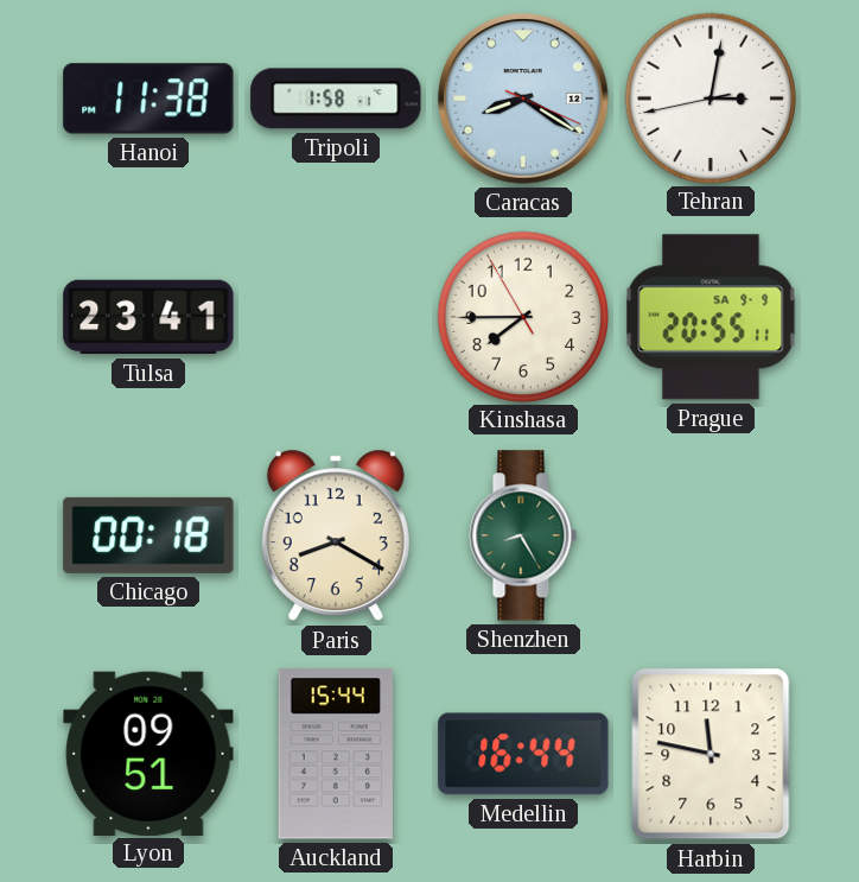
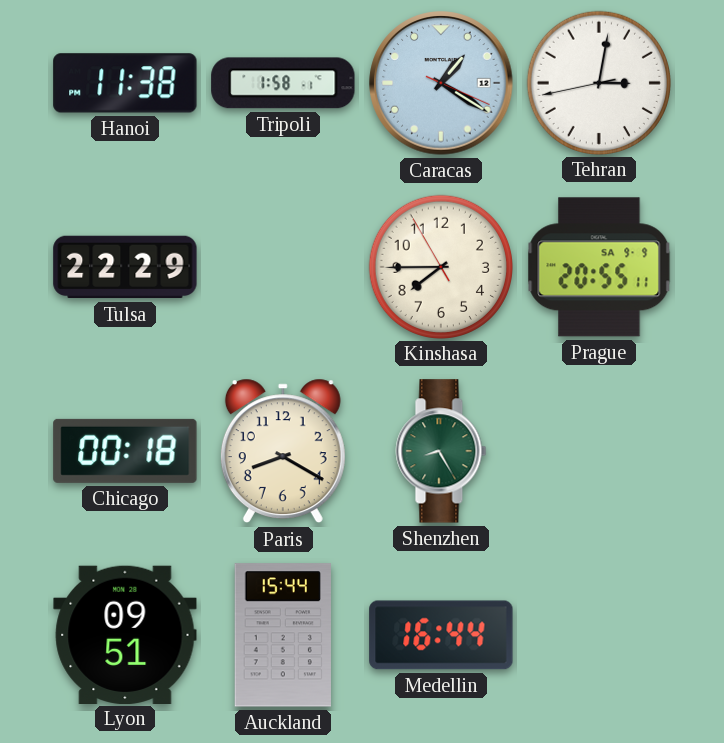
Caracas: 8:20 -> 1:20
Tulsa: 23:41 -> 22:29
Harbin: 11:47 -> none
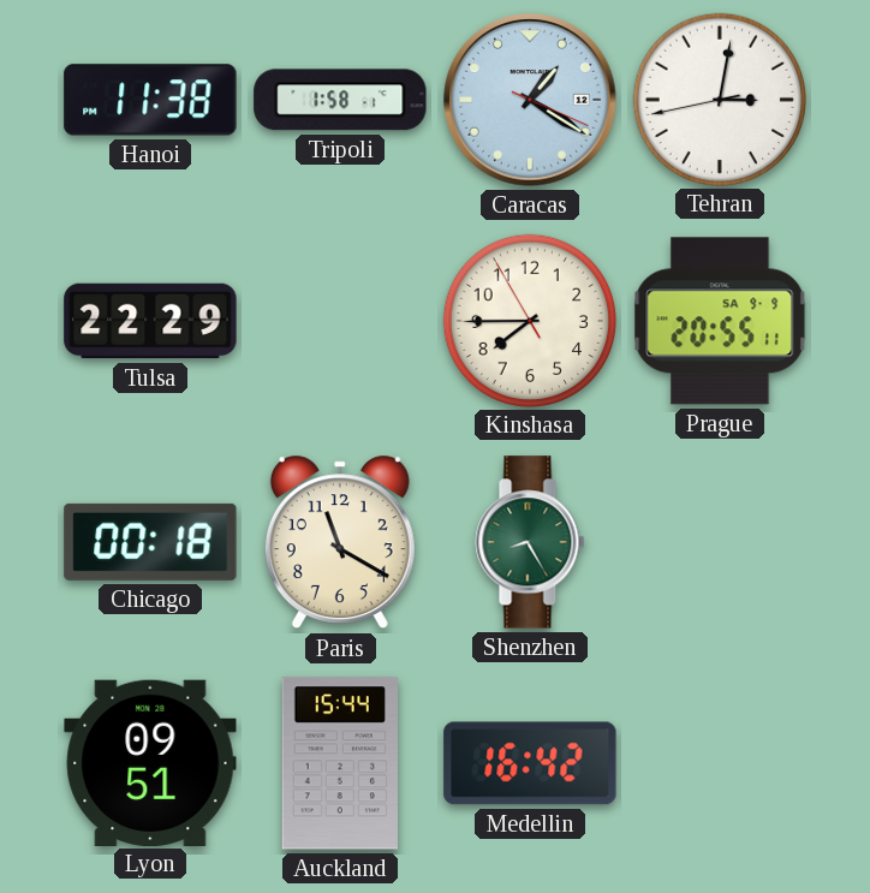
Paris: 8:20 -> 11:20
Medellin: 16:44 -> 16:42
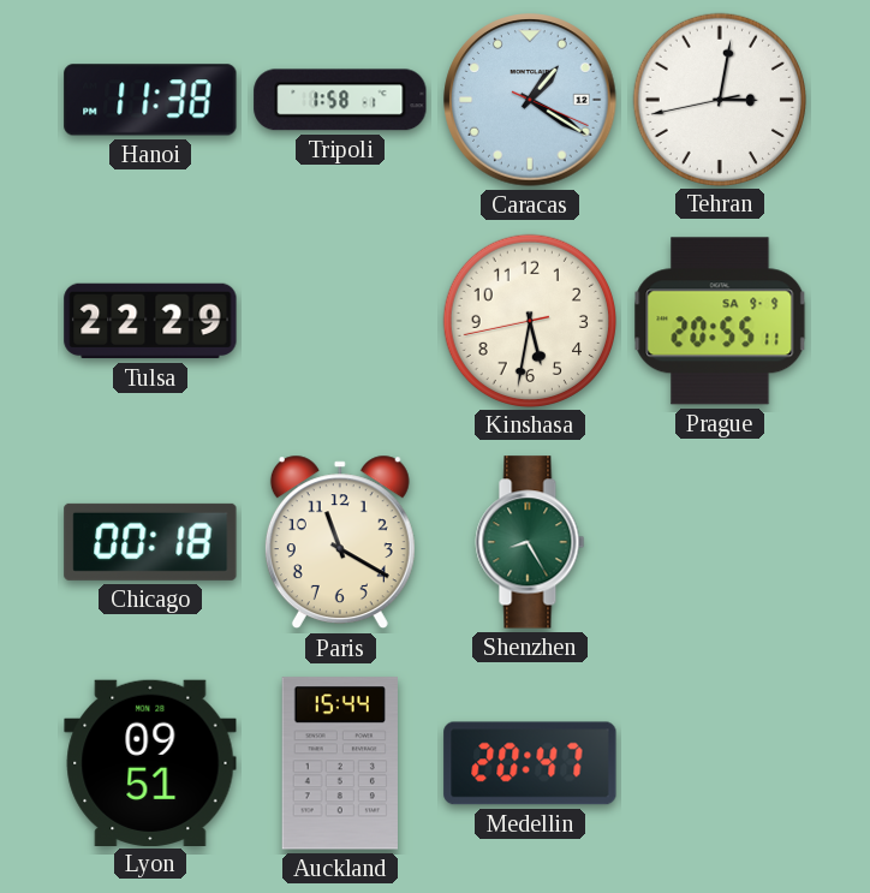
Kinshasa: 7:44 -> 5:31
Medellin: 16:42 -> 20:47
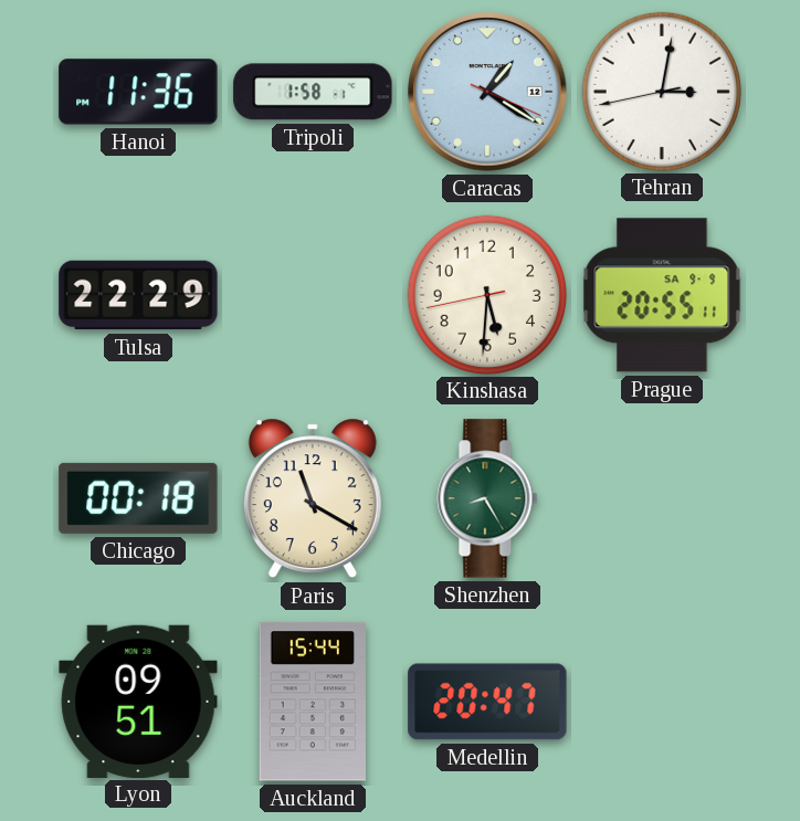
Hanoi: 11:38 -> 11:36
Kinshasa: 5:31 -> 5:30
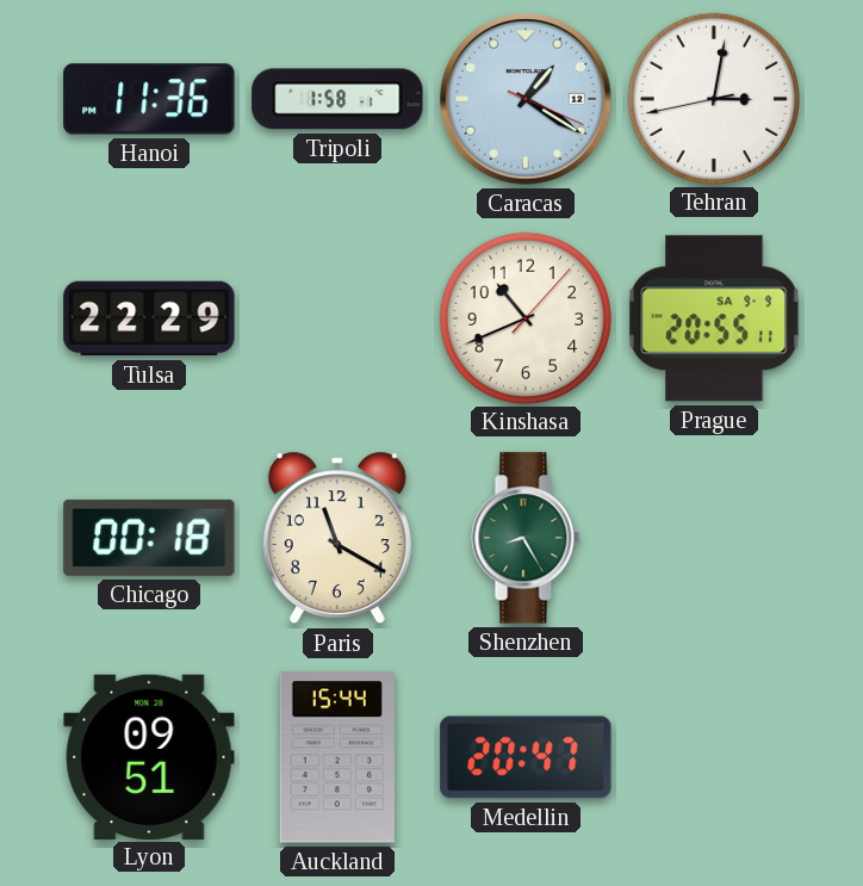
Kinshasa: 5:30 -> 10:41
